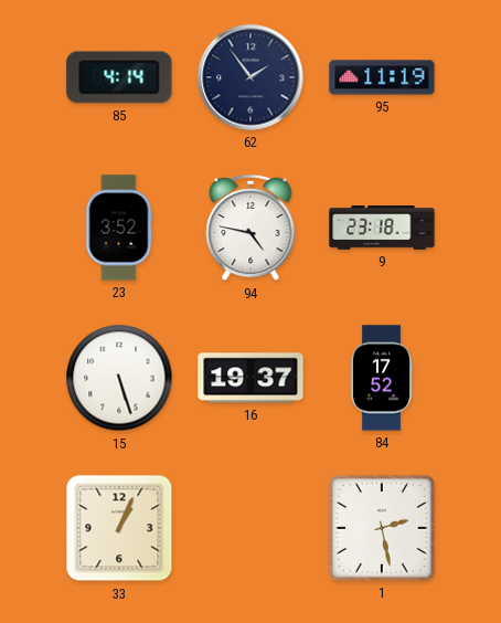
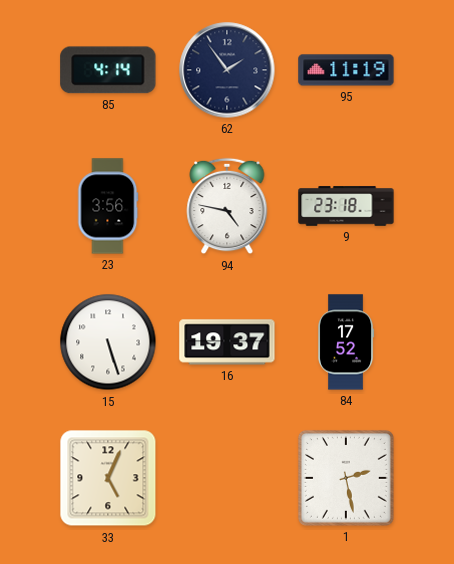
23: 3:52 -> 3:56
33: 1:04 -> 5:04
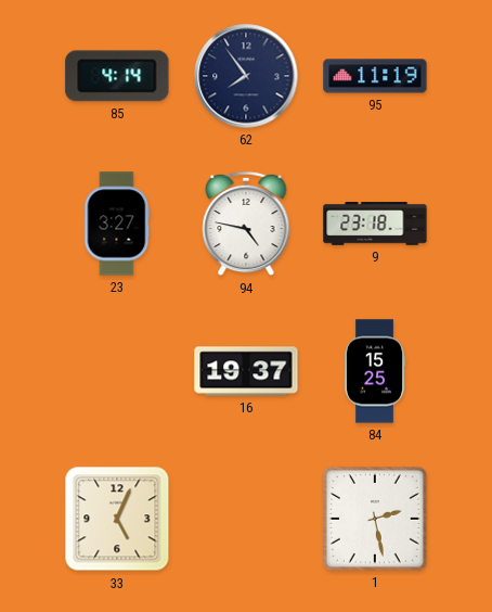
62: 1:54 -> 7:54
23: 3:56 -> 3:27
15: 5:27 -> none
84: 17:52 -> 15:25
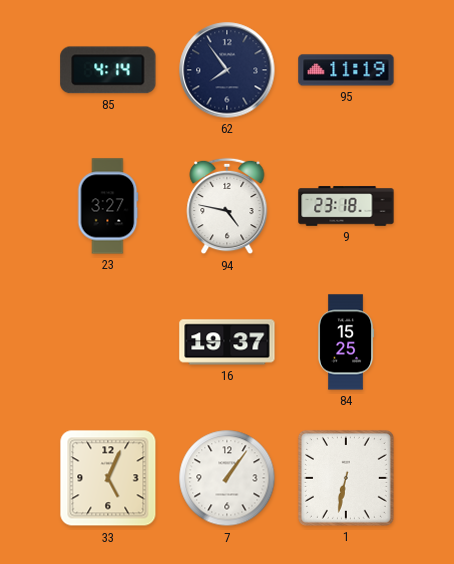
7: none -> 1:06
1: 2:28 -> 6:32
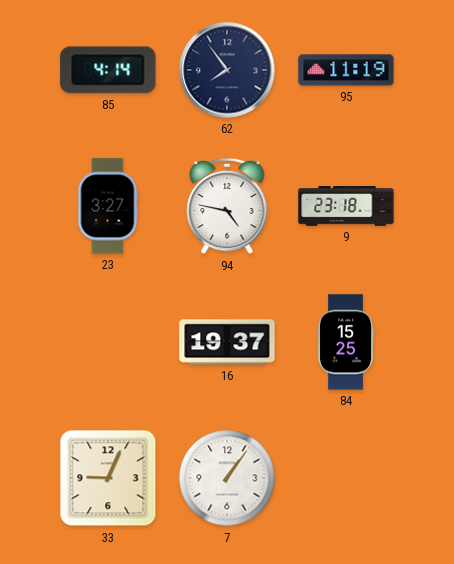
33: 5:04 -> 9:04
1: 6:32 -> none
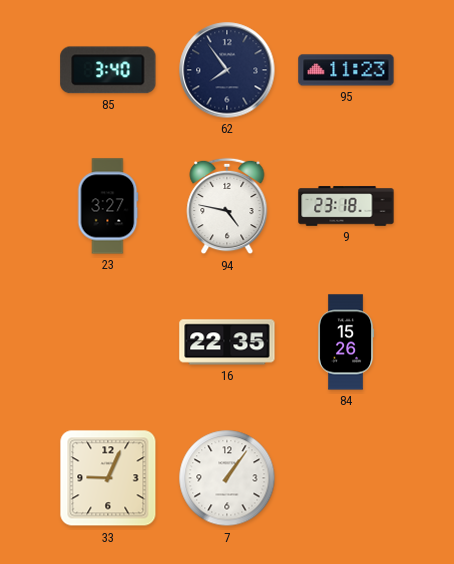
85: 4:14 -> 3:40
95: 11:19 -> 11:23
16: 19:37 -> 22:35
84: 15:25 -> 15:26
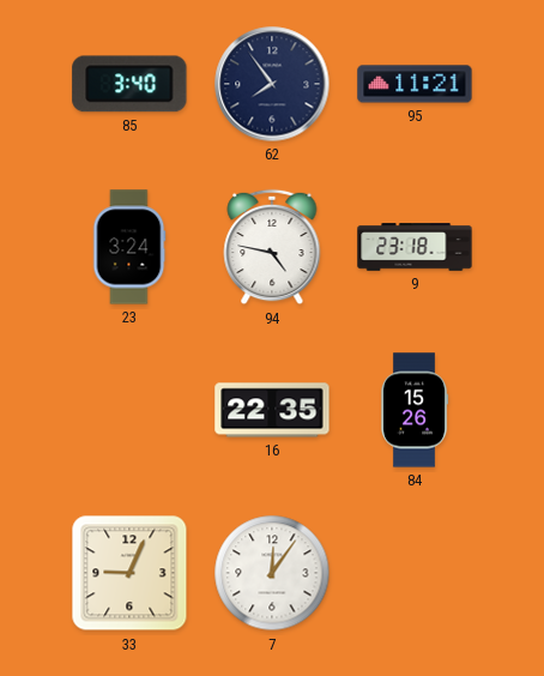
95: 11:23 -> 11:21
23: 3:27 -> 3:24
7: 1:06 -> 12:06
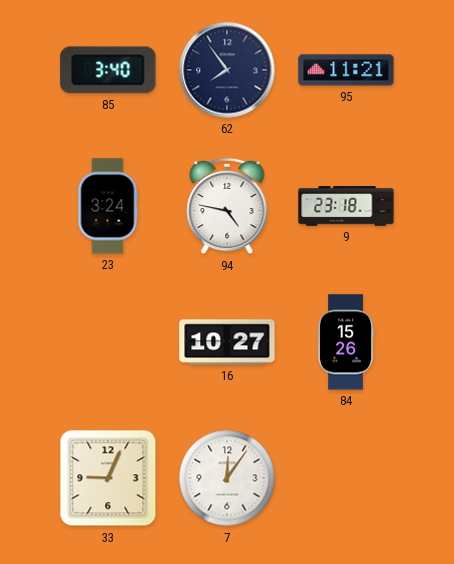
16: 22:35 -> 10:27
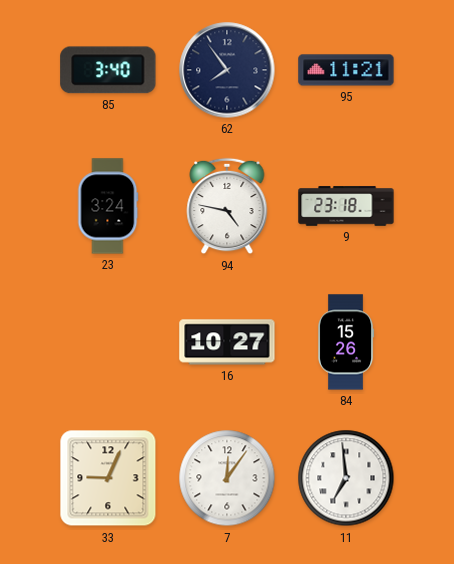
11: none -> 6:59
